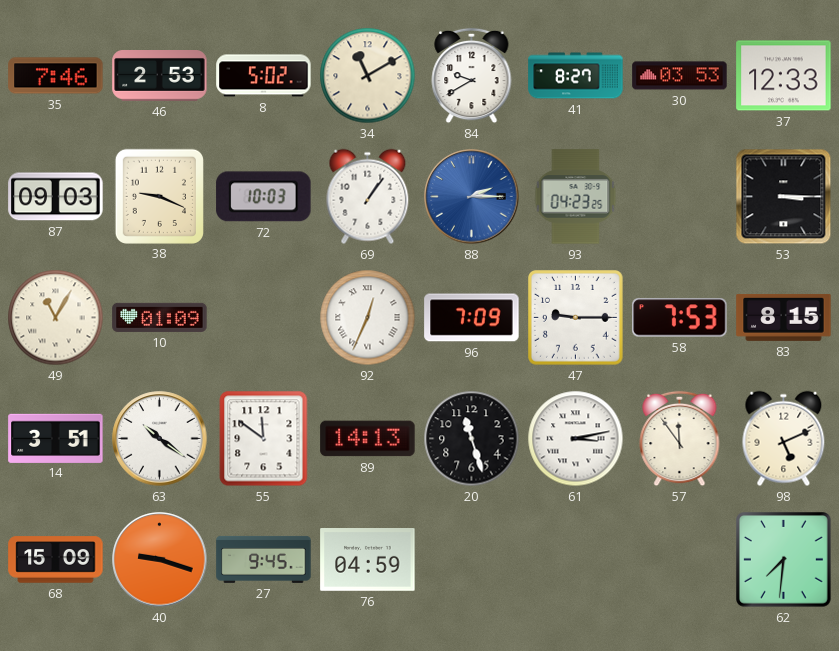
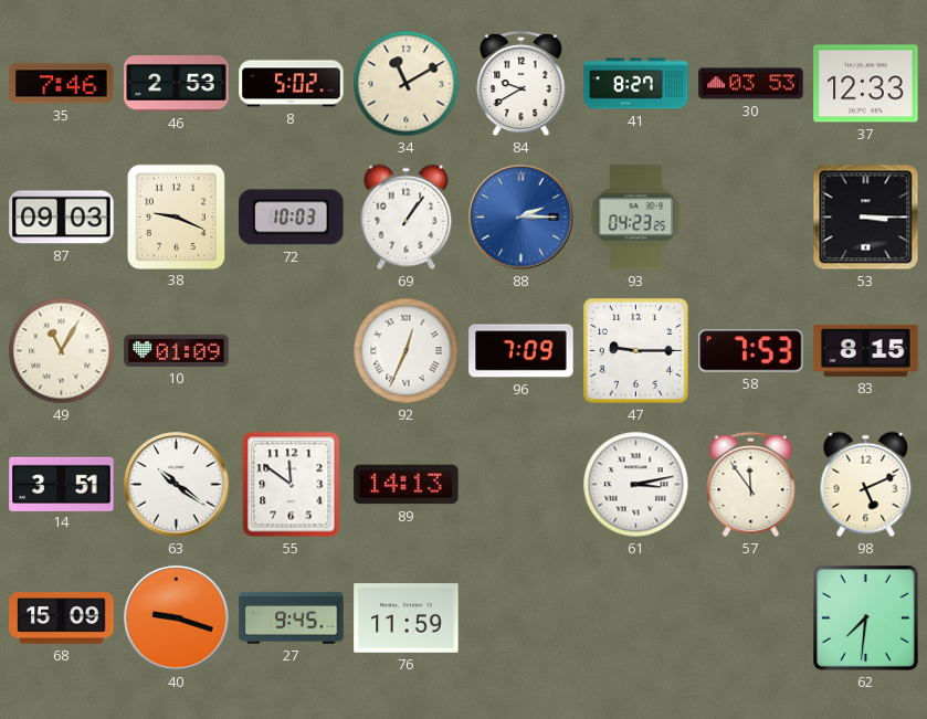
20: 11:27 -> none
76: 04:59 -> 11:59
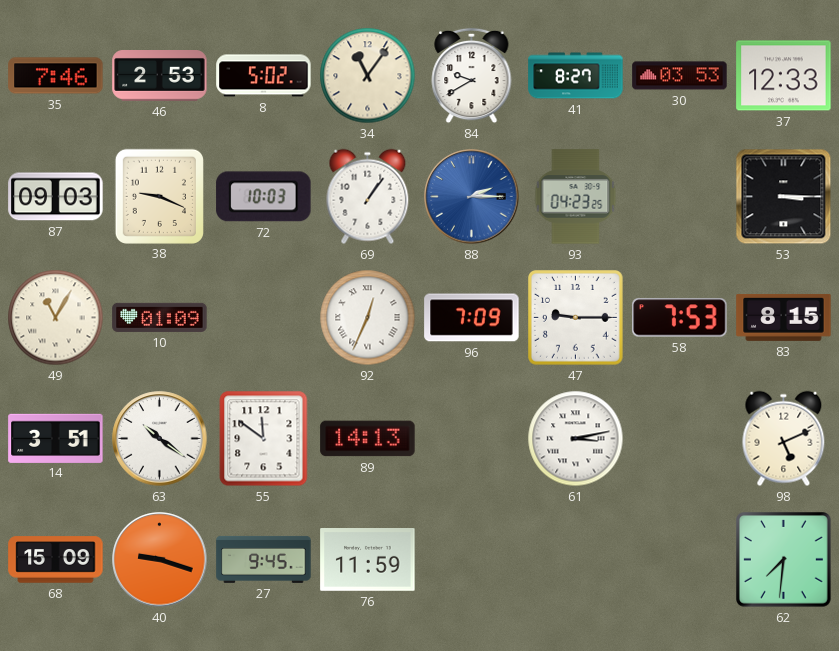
34: 11:10 -> 11:06
57: 11:54 -> none
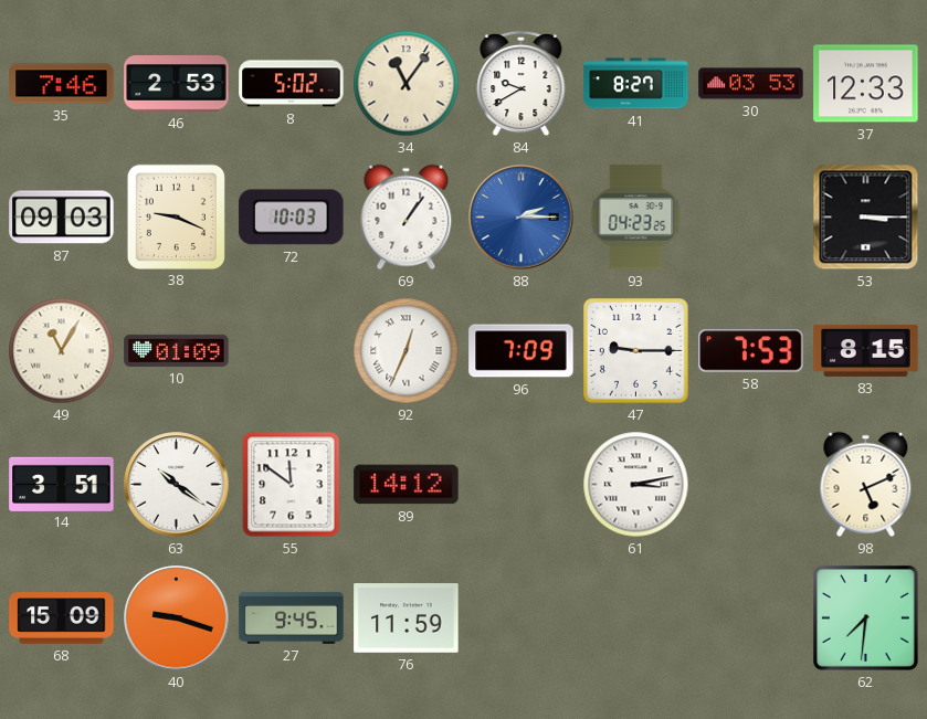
89: 14:13 -> 14:12
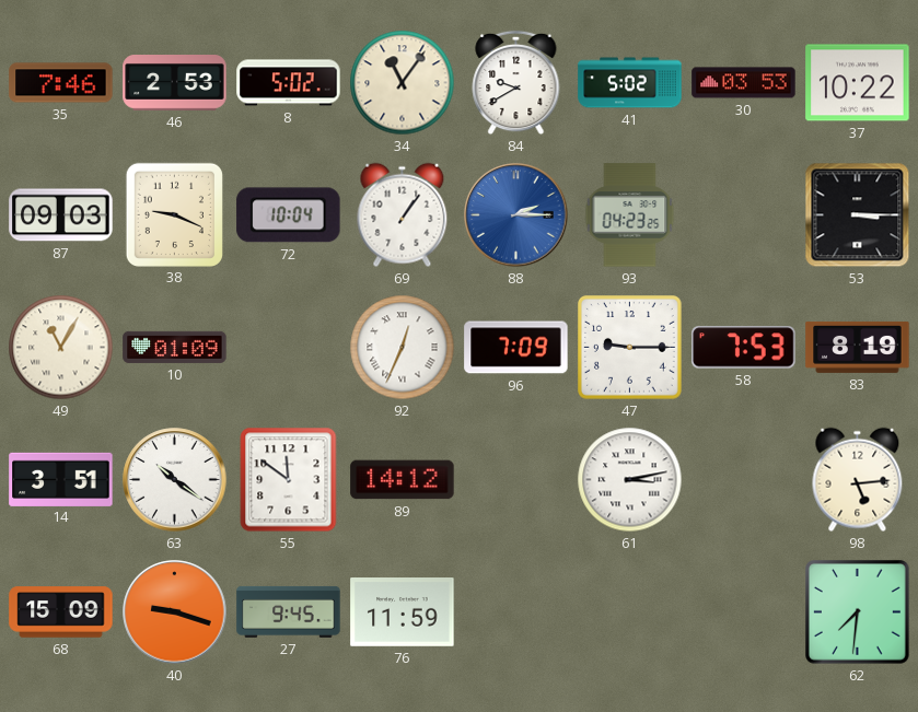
41: 8:27 -> 5:02
37: 12:33 -> 10:22
72: 10:03 -> 10:04
83: 8:15 -> 8:19
98: 5:11 -> 5:14
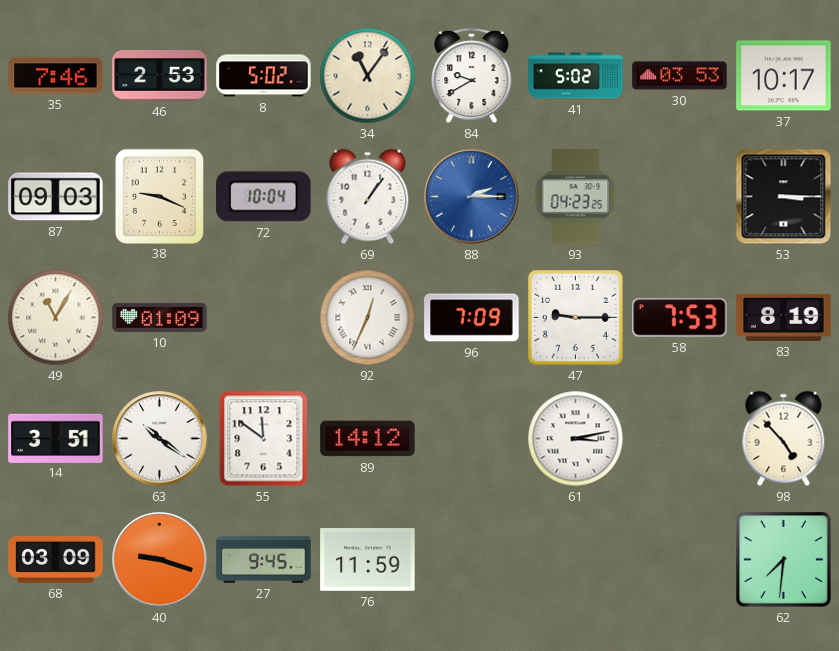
37: 10:22 -> 10:17
98: 5:14 -> 4:53
68: 15:09 -> 03:09
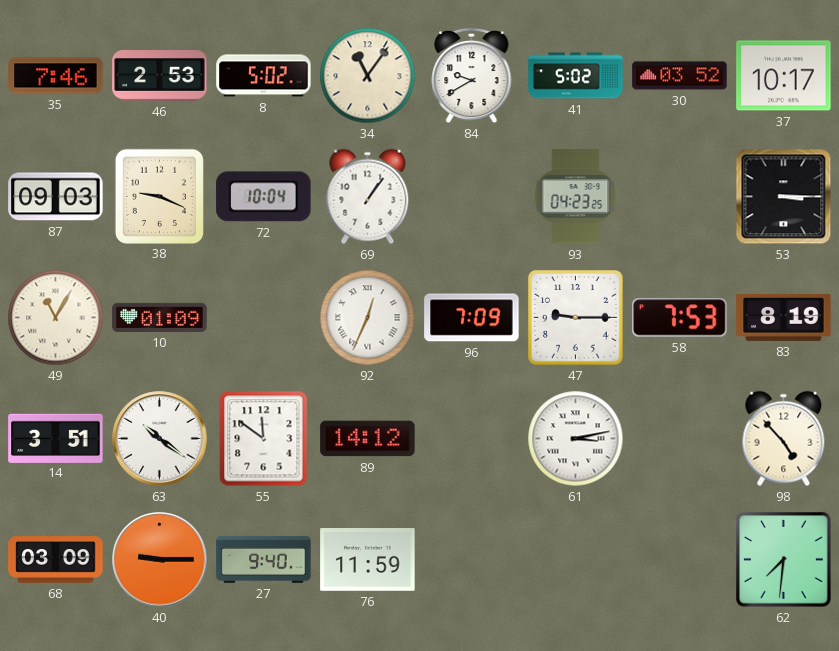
30: 03:53 -> 03:52
88: 2:15 -> none
40: 9:18 -> 9:15
27: 9:45 -> 9:40
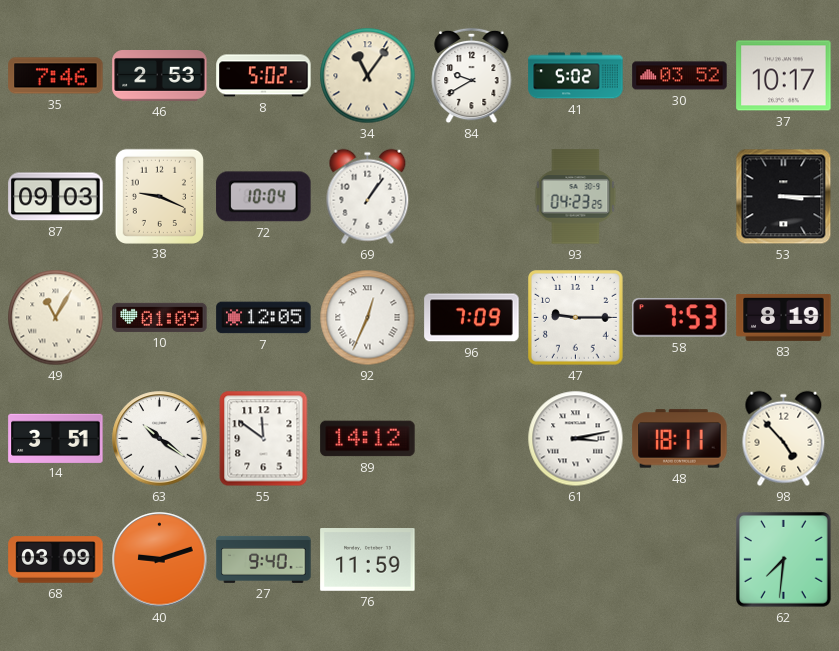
7: none -> 12:05
48: none -> 18:11
40: 9:15 -> 9:12
